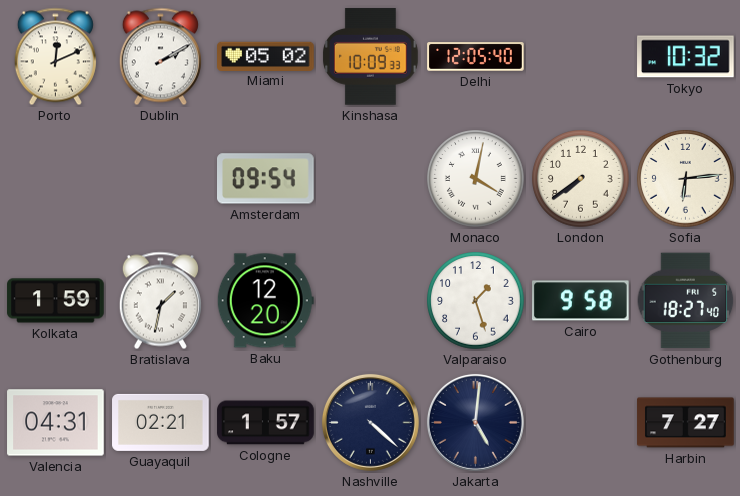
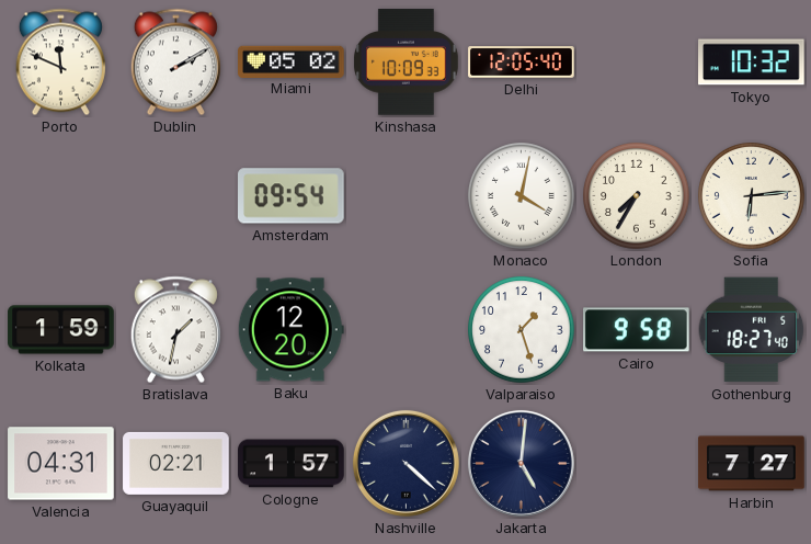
Porto: 12:11 -> 11:49
London: 7:39 -> 7:35
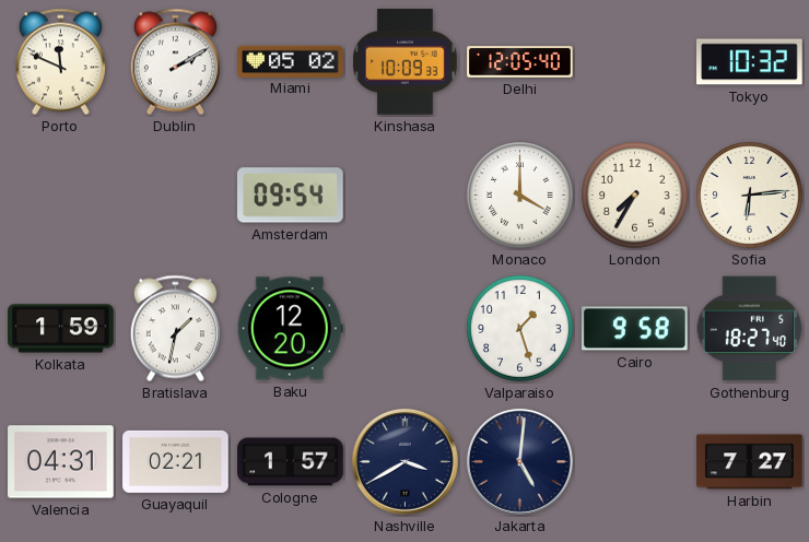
Monaco: 4:02 -> 4:00
Nashville: 4:22 -> 3:40
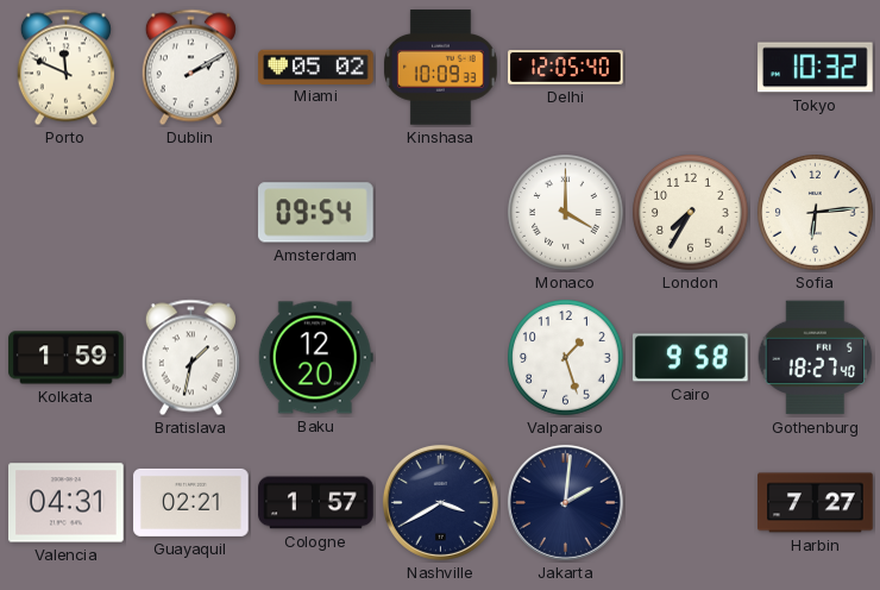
Jakarta: 5:01 -> 2:01
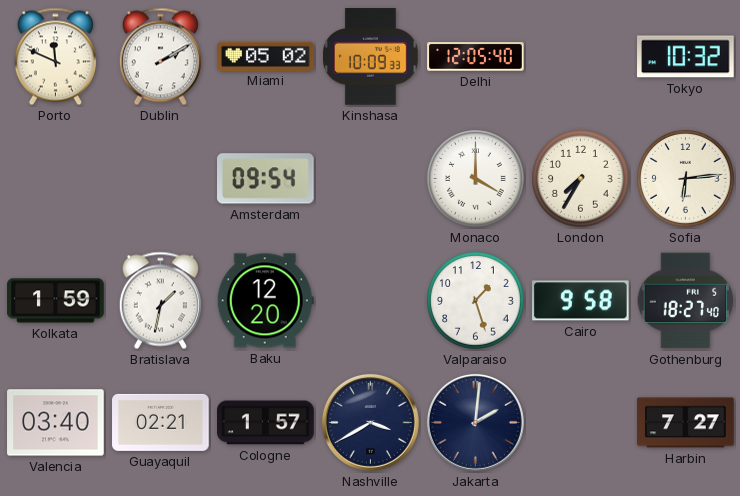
Valencia: 04:31 -> 03:40
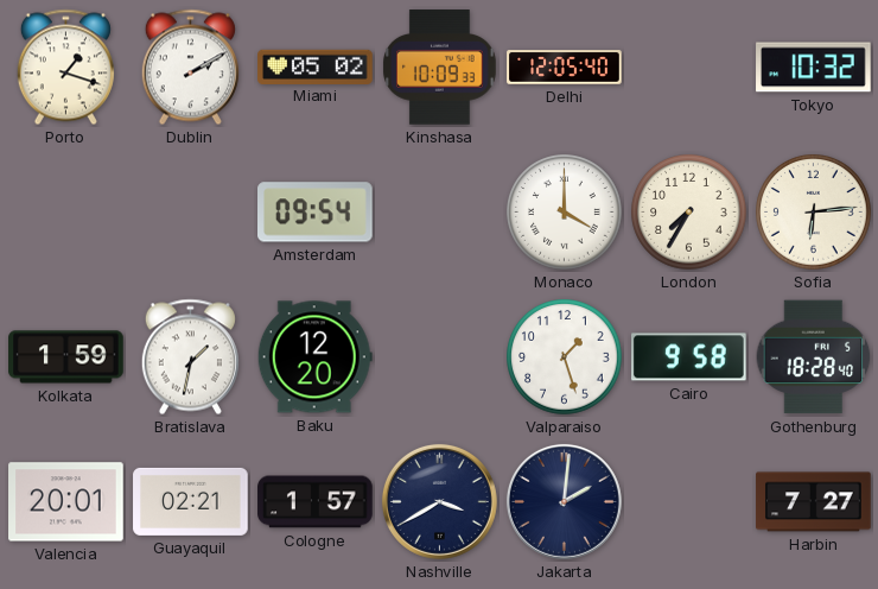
Porto: 11:49 -> 1:18
Gothenburg: 18:27 -> 18:28
Valencia: 03:40 -> 20:01
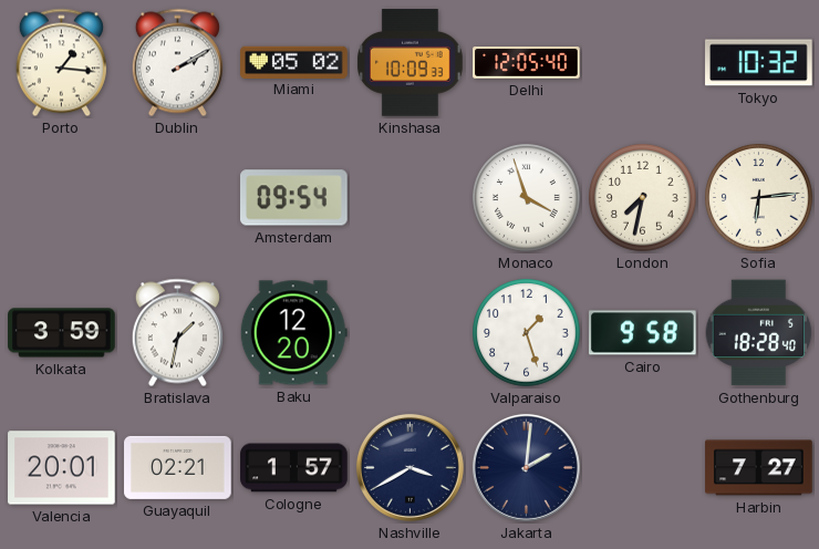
Porto: 1:18 -> 1:16
Monaco: 4:00 -> 3:57
London: 7:35 -> 7:32
Kolkata: 1:59 -> 3:59
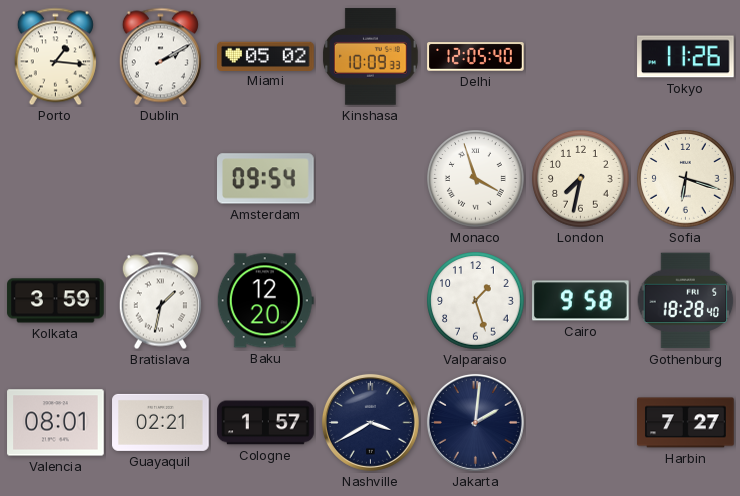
Tokyo: 10:32 -> 11:26
Sofia: 6:14 -> 6:18
Valencia: 20:01 -> 08:01
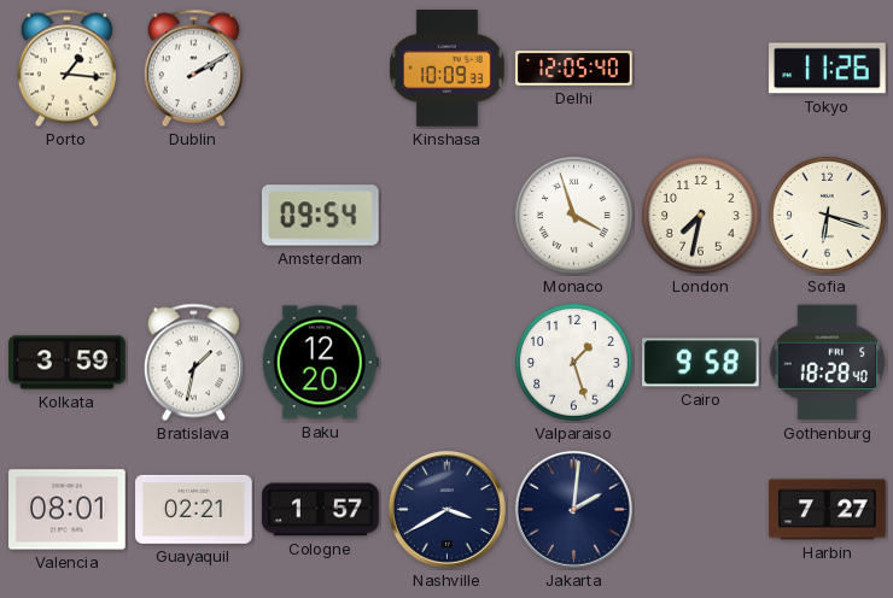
Miami: 05:02 -> none
